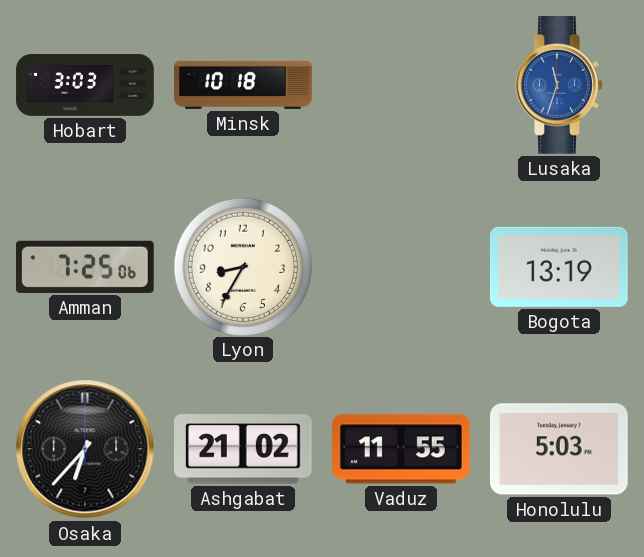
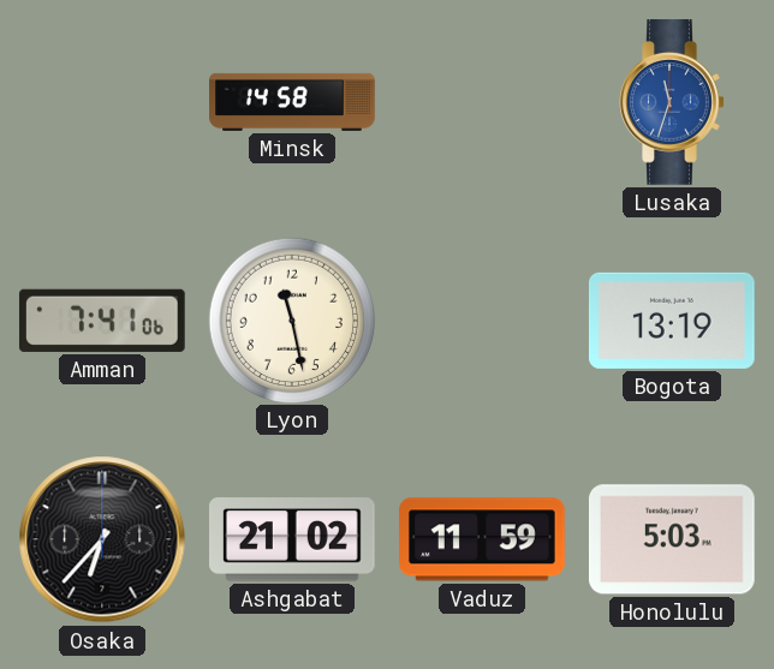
Hobart: 3:03 -> none
Minsk: 10:18 -> 14:58
Amman: 7:25 -> 7:41
Lyon: 8:35 -> 11:28
Vaduz: 11:55 -> 11:59
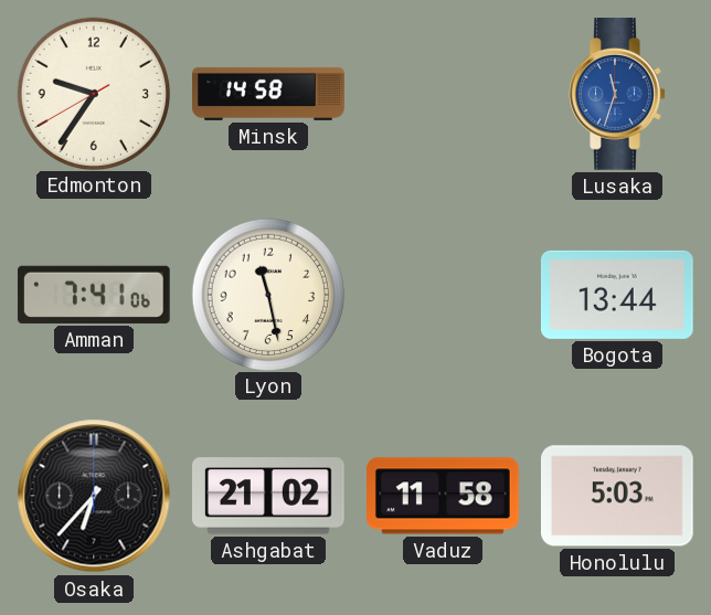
Edmonton: none -> 9:35
Bogota: 13:19 -> 13:44
Vaduz: 11:59 -> 11:58
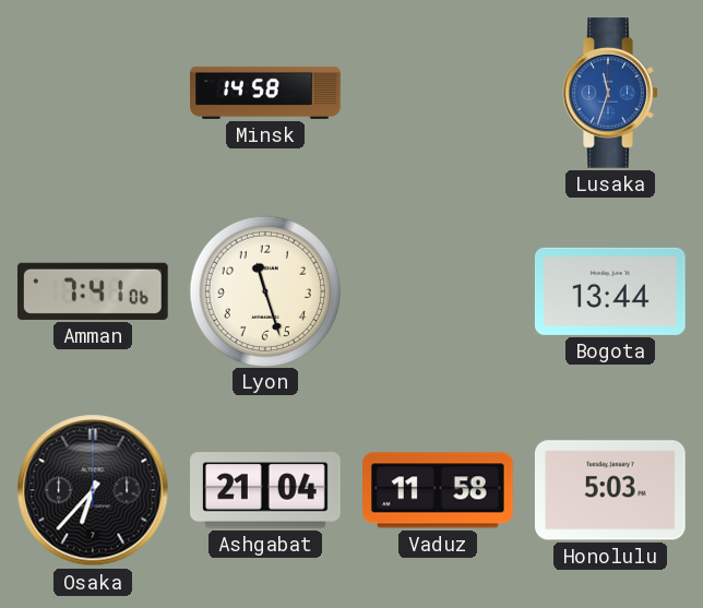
Edmonton: 9:35 -> none
Lyon: 11:28 -> 11:27
Ashgabat: 21:02 -> 21:04
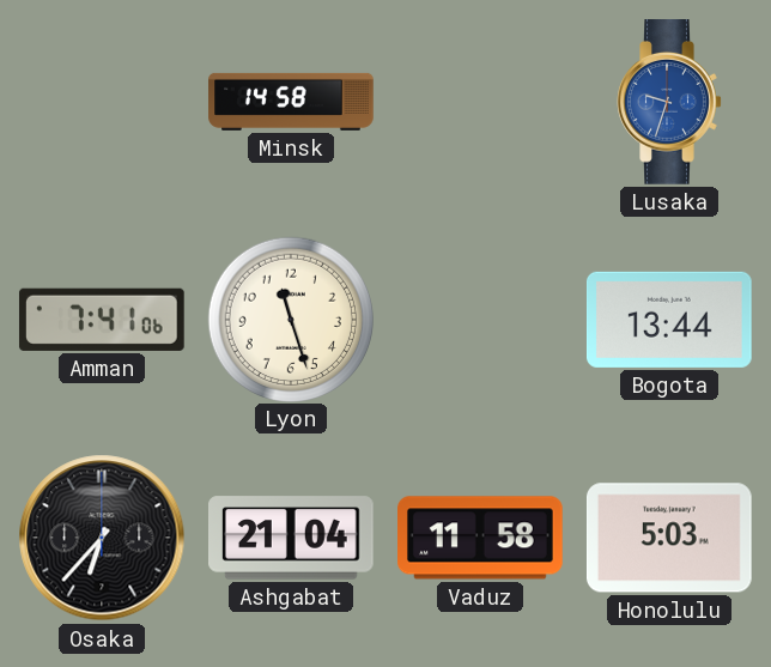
Lusaka: 11:33 -> 9:33
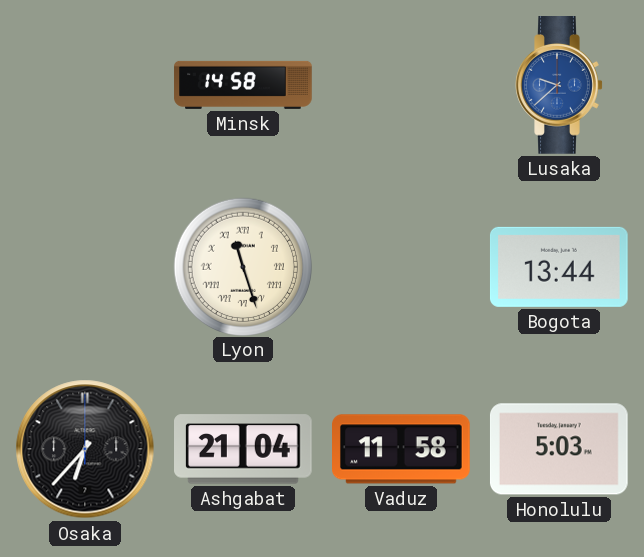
Lusaka: 9:33 -> 9:38
Amman: 7:41 -> none
Lyon numerals: Arabic -> Roman
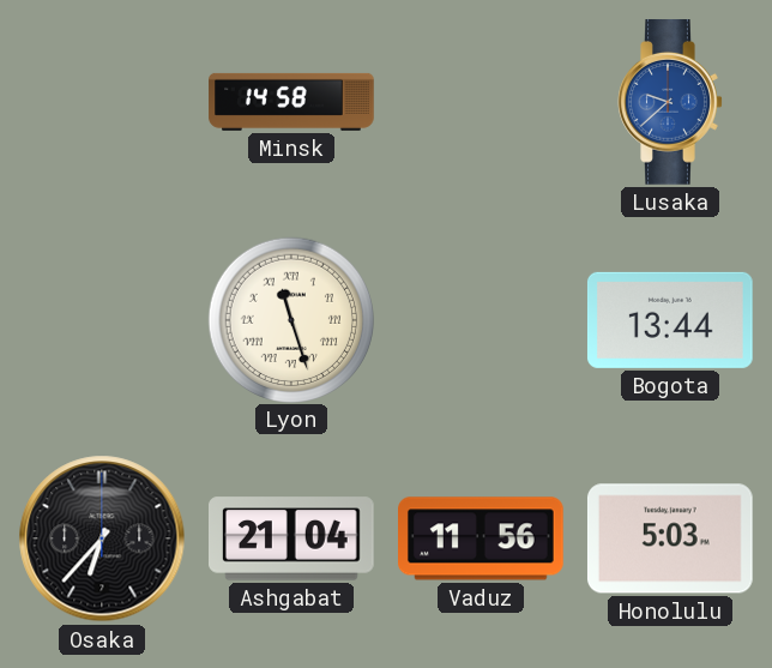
Vaduz: 11:58 -> 11:56
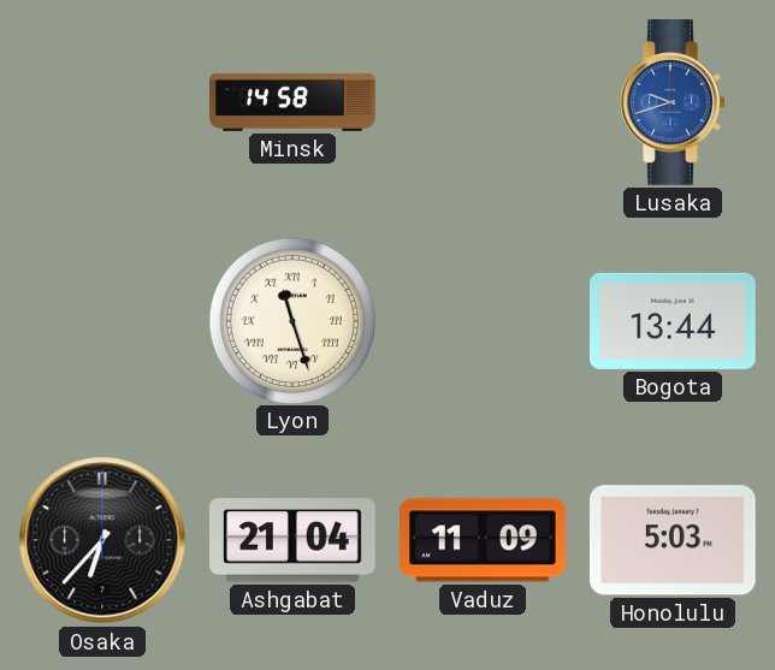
Lusaka: 9:38 -> 9:42
Vaduz: 11:56 -> 11:09
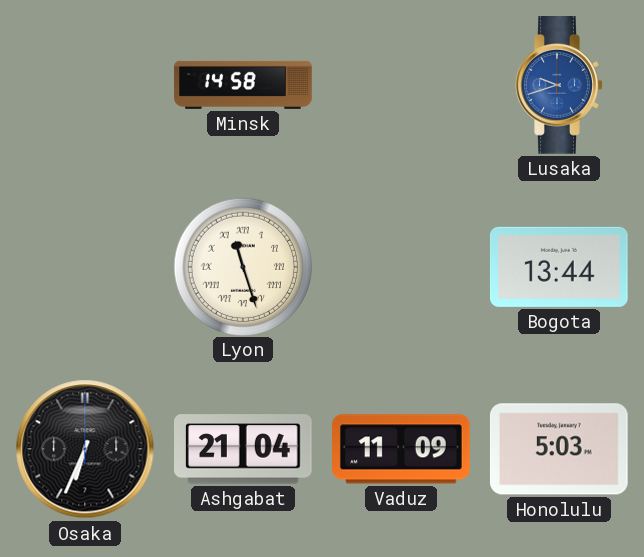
Osaka: 6:37 -> 6:34
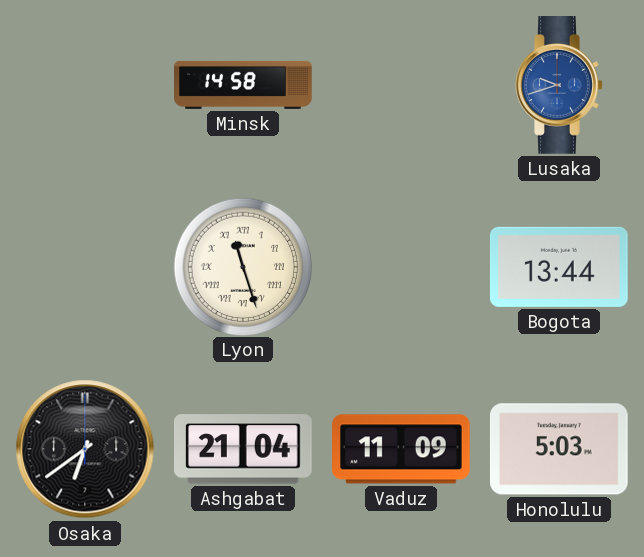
Osaka: 6:34 -> 6:39
